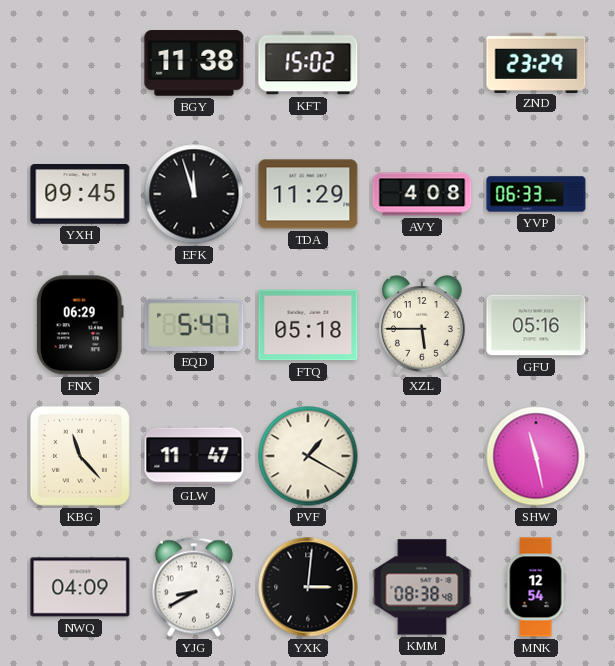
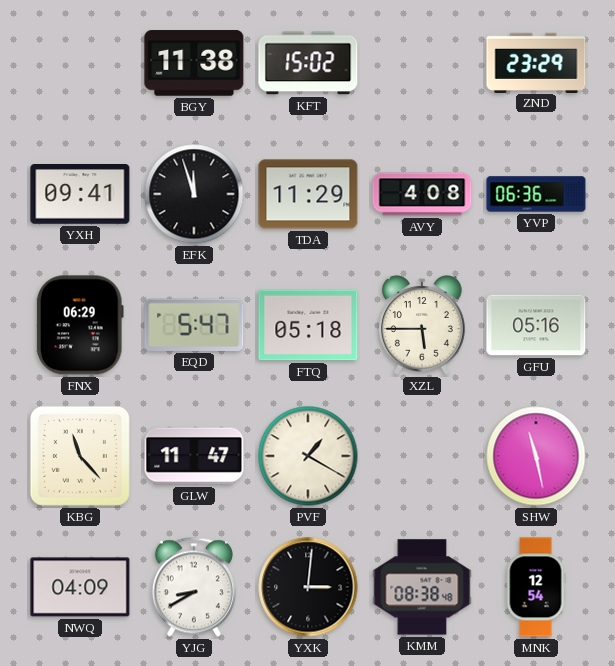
YXH: 09:45 -> 09:41
YVP: 06:33 -> 06:36
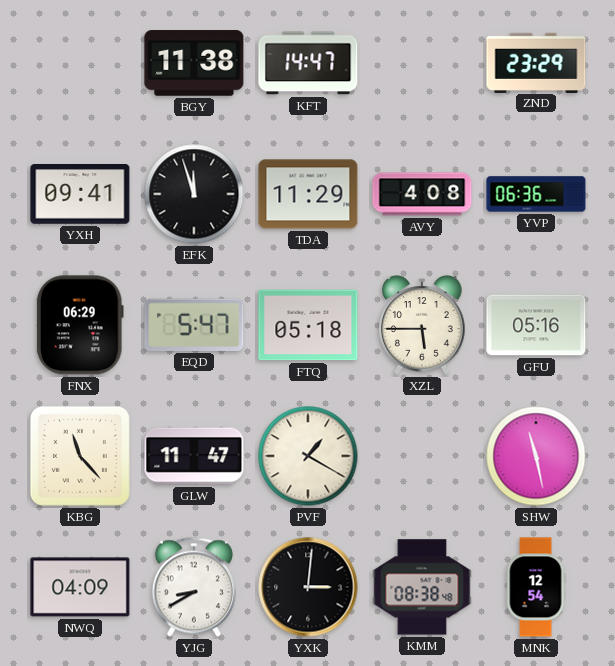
KFT: 15:02 -> 14:47
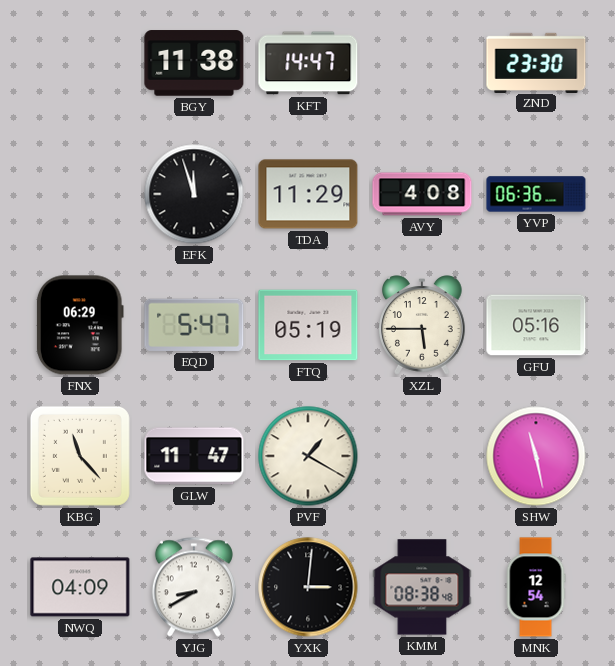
ZND: 23:29 -> 23:30
YXH: 09:41 -> none
FTQ: 05:18 -> 05:19
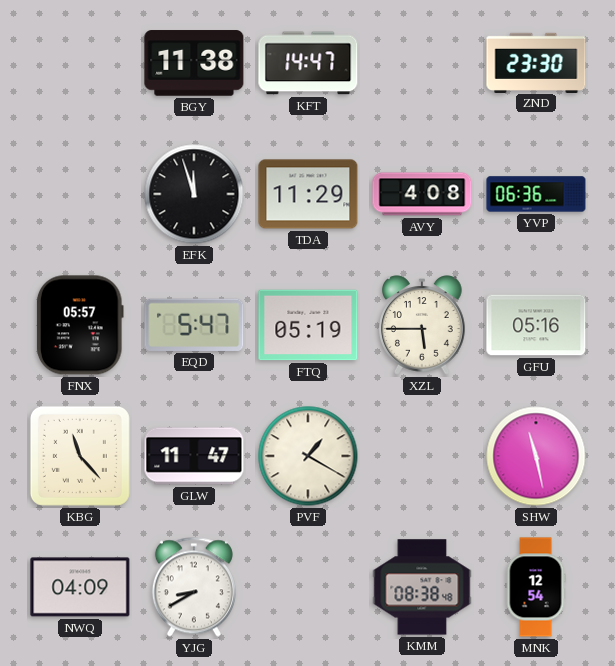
FNX: 06:29 -> 05:57
YXK: 3:01 -> none
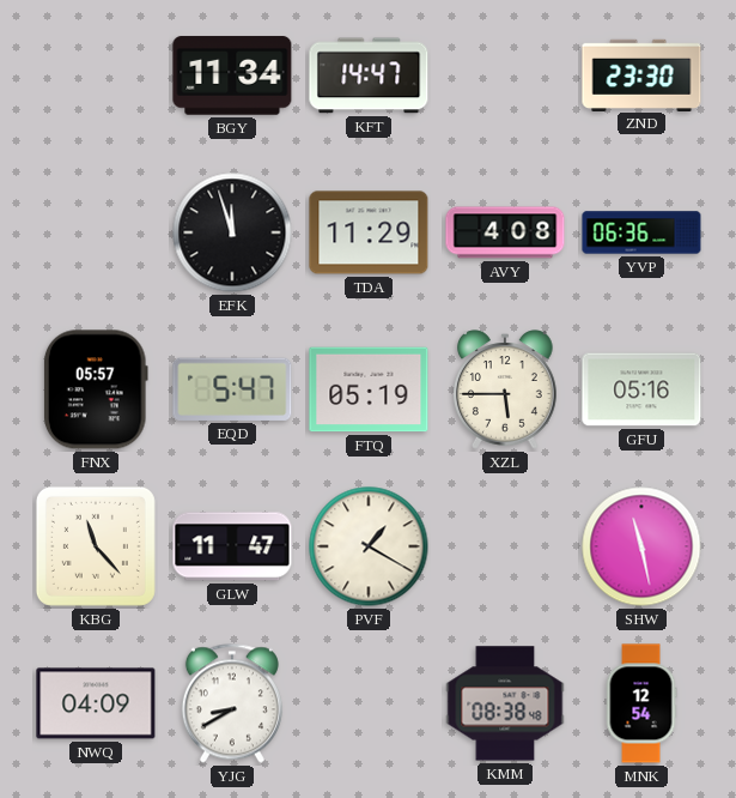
BGY: 11:38 -> 11:34
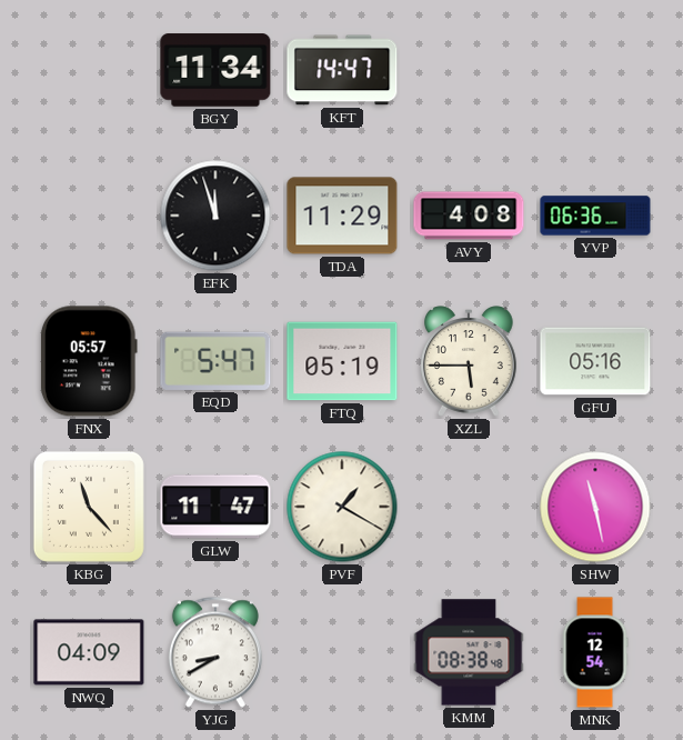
ZND: 23:30 -> none
